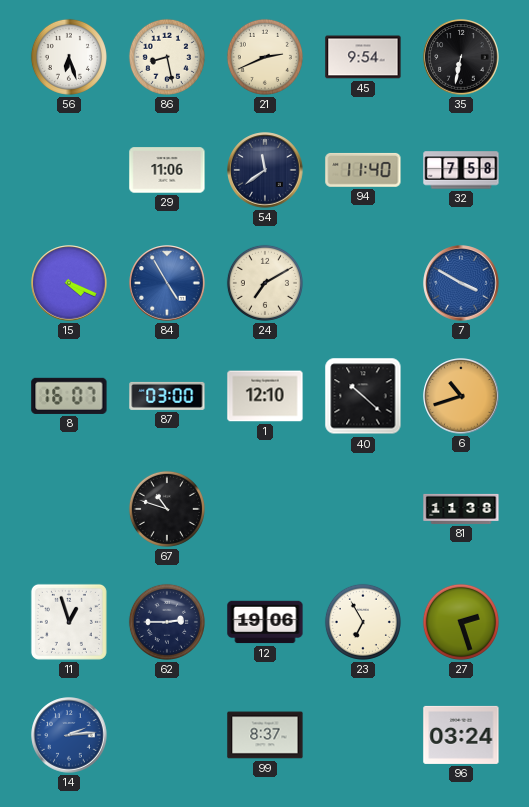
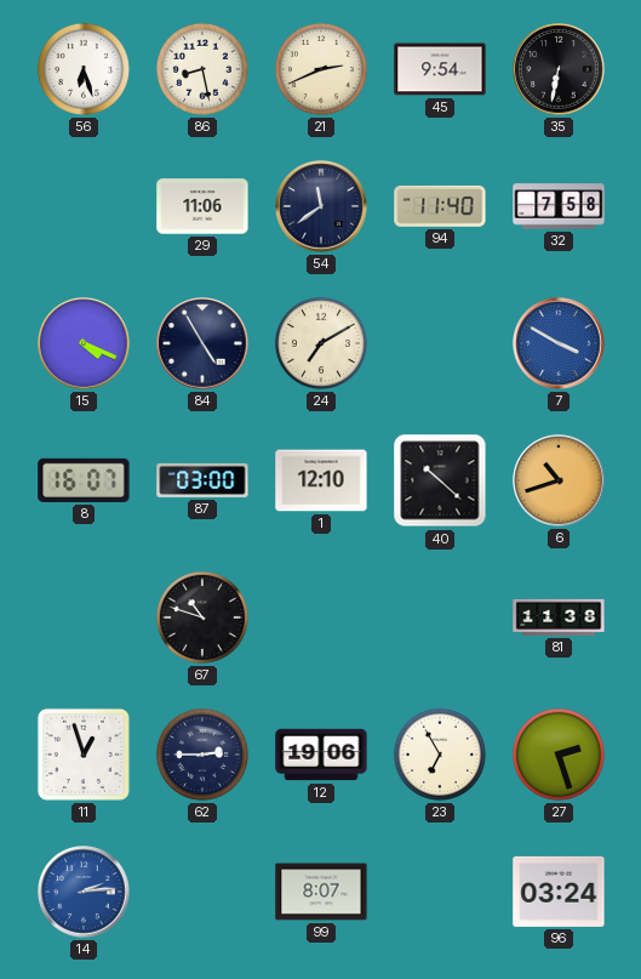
84 dial: blue -> navy
99: 8:37 -> 8:07
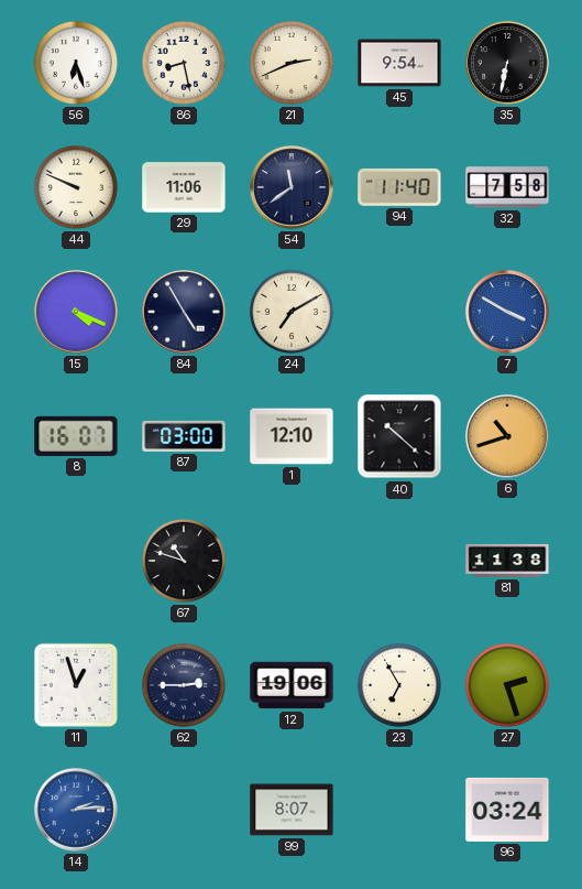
44: none -> 9:49
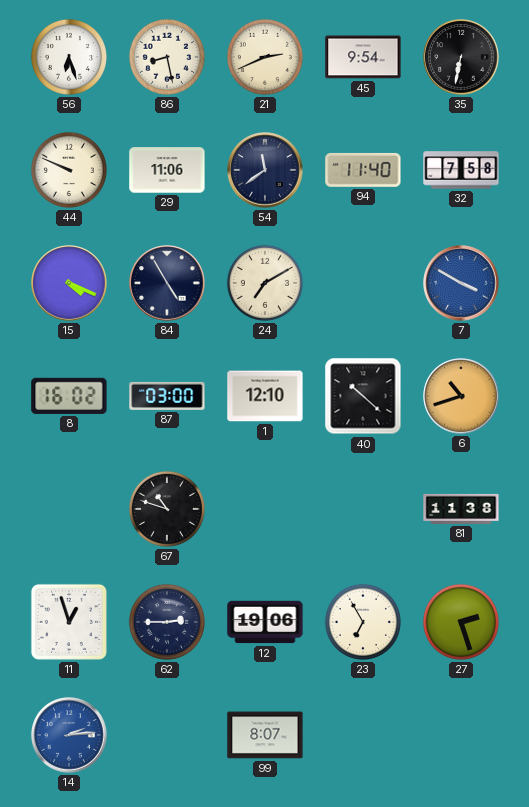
8: 16:07 -> 16:02
96: 03:24 -> none
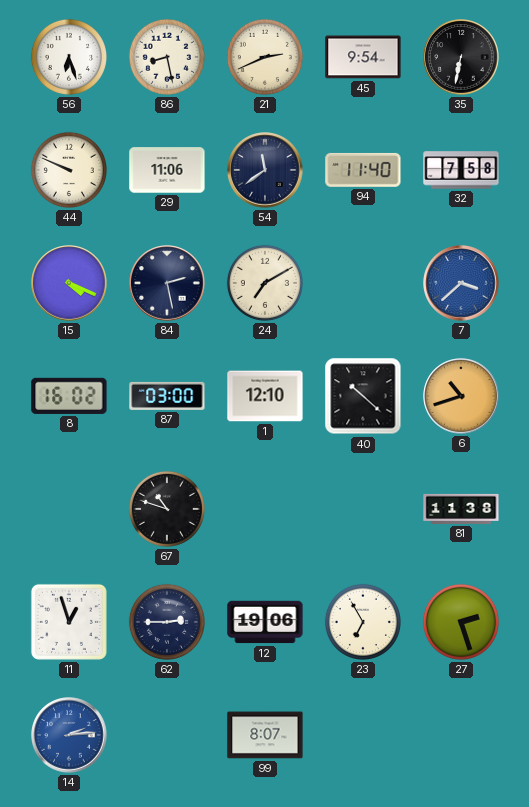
84: 4:55 -> 2:28
7: 3:50 -> 3:38
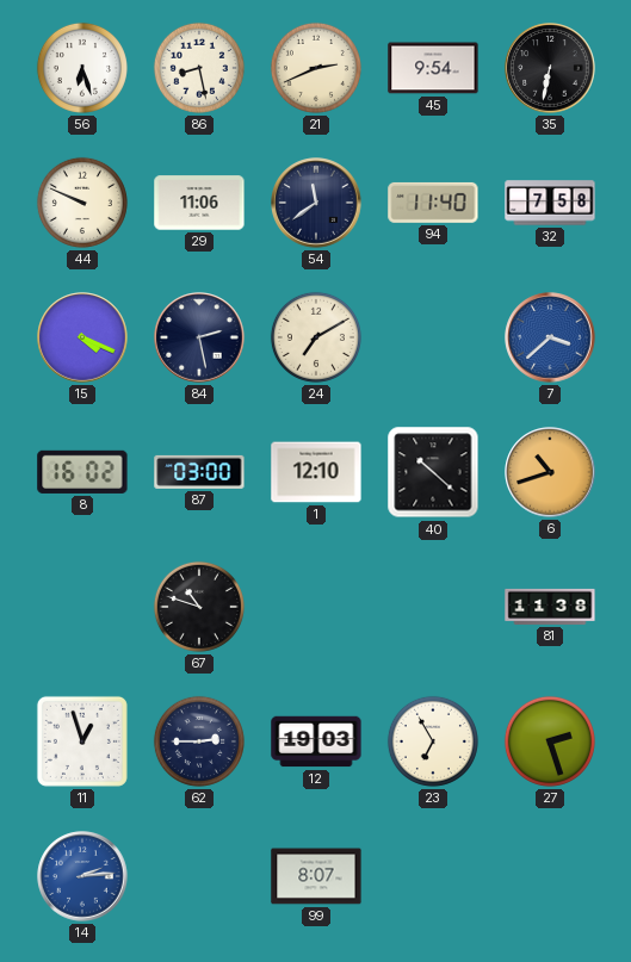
12: 19:06 -> 19:03
